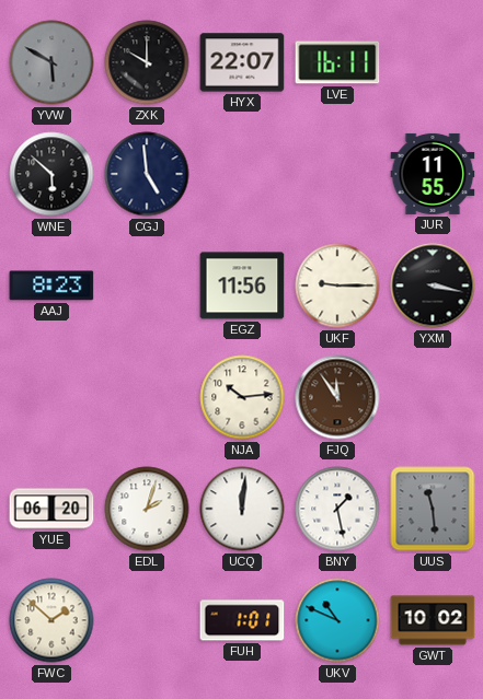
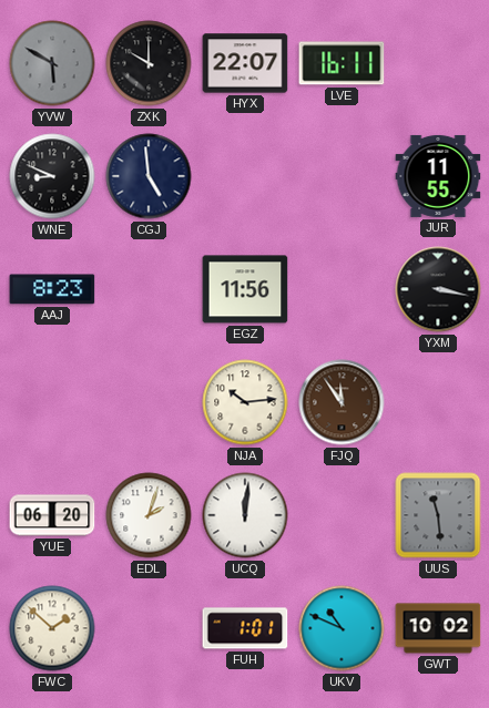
WNE: 5:52 -> 8:49
UKF: 9:15 -> none
BNY: 1:28 -> none
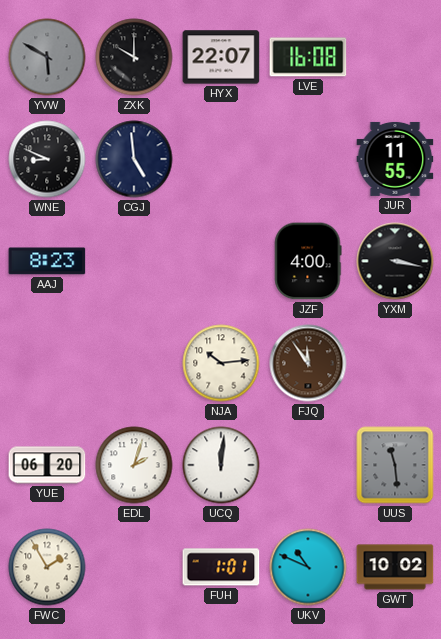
LVE: 16:11 -> 16:08
EGZ: 11:56 -> none
JZF: none -> 4:00
FWC: 1:52 -> 1:55
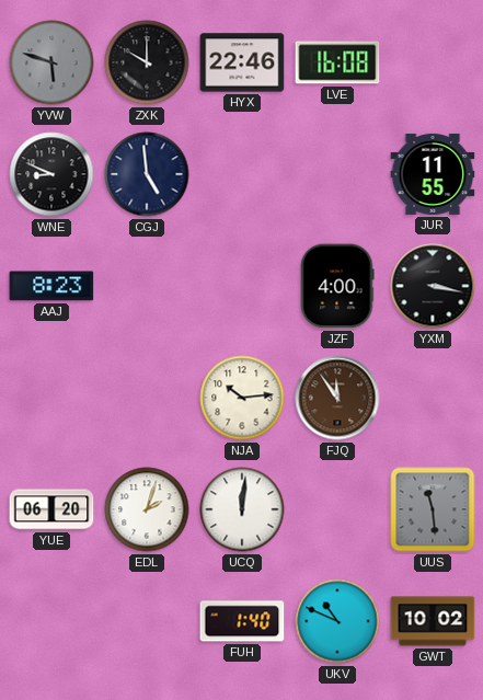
YVW: 5:50 -> 5:48
HYX: 22:07 -> 22:46
FWC: 1:55 -> none
FUH: 1:01 -> 1:40
